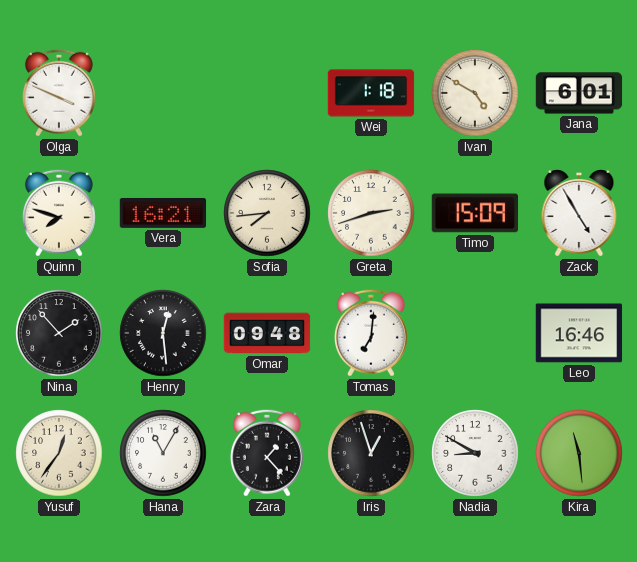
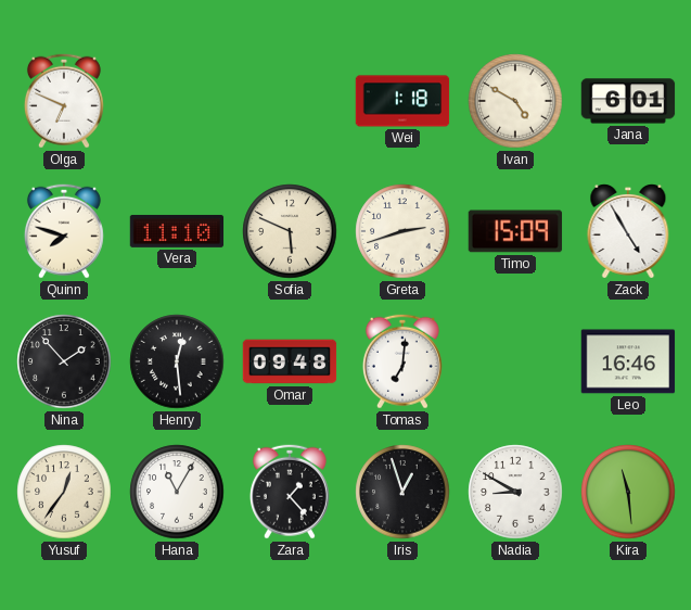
Olga: 3:49 -> 6:49
Vera: 16:21 -> 11:10
Sofia: 7:44 -> 5:49
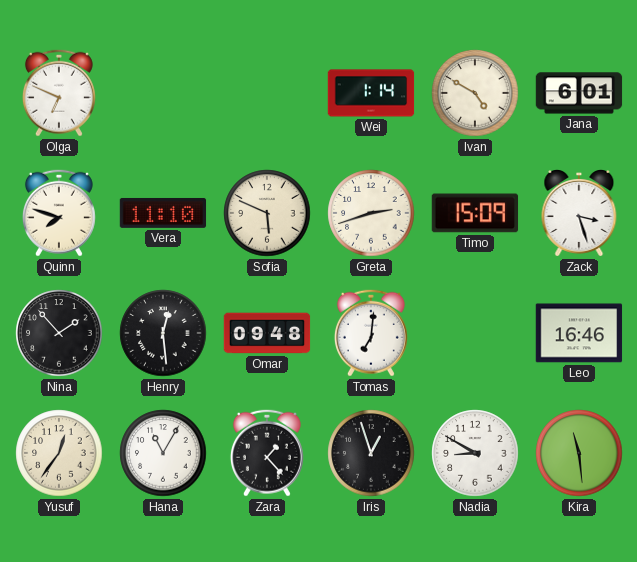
Wei: 1:18 -> 1:14
Zack: 4:55 -> 3:27
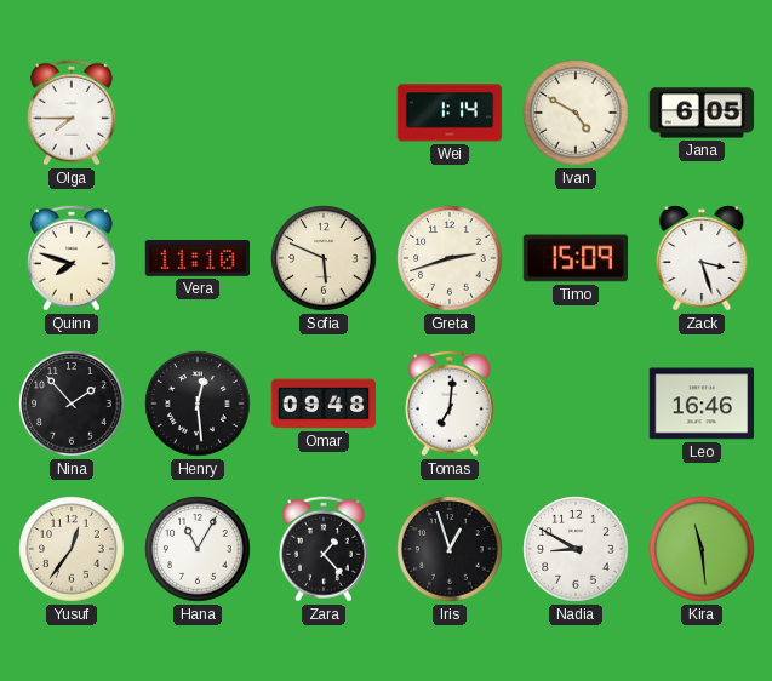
Olga: 6:49 -> 7:45
Jana: 6:01 -> 6:05
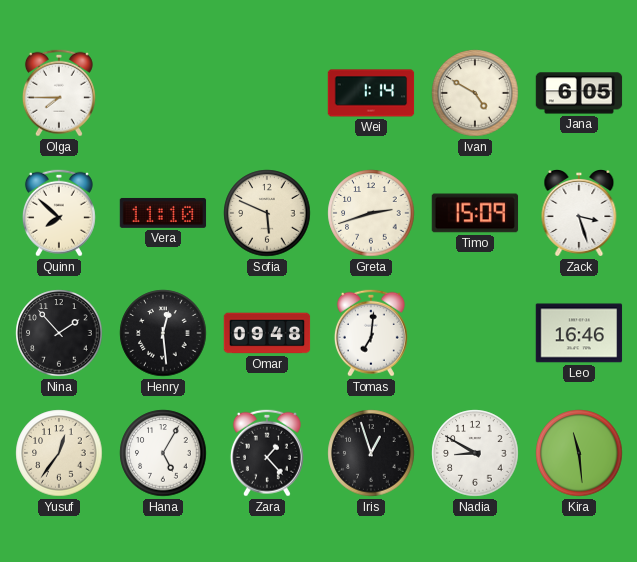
Quinn: 7:48 -> 7:52
Hana: 11:05 -> 5:05
